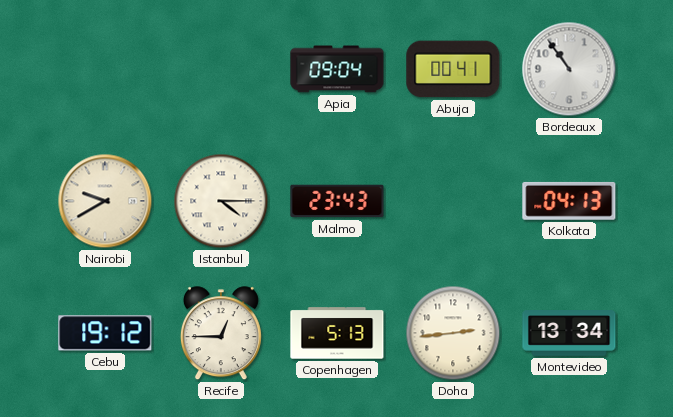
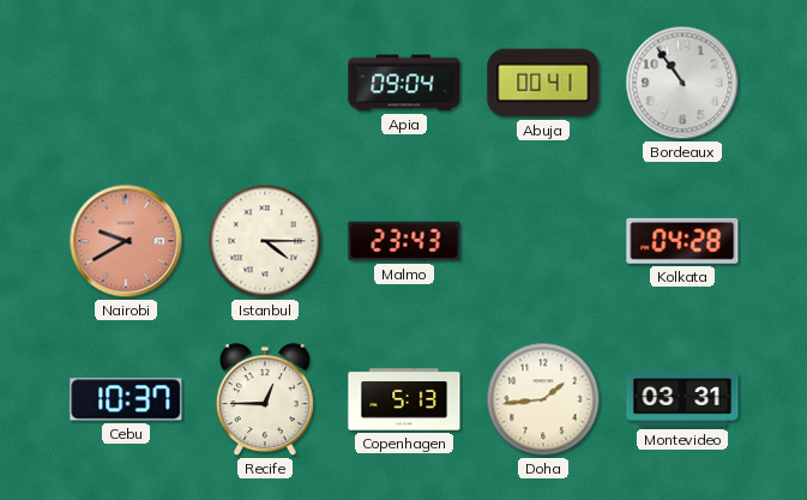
Nairobi dial: cream -> salmon
Kolkata: 04:13 -> 04:28
Cebu: 19:12 -> 10:37
Doha: 2:44 -> 1:44
Montevideo: 13:34 -> 03:31
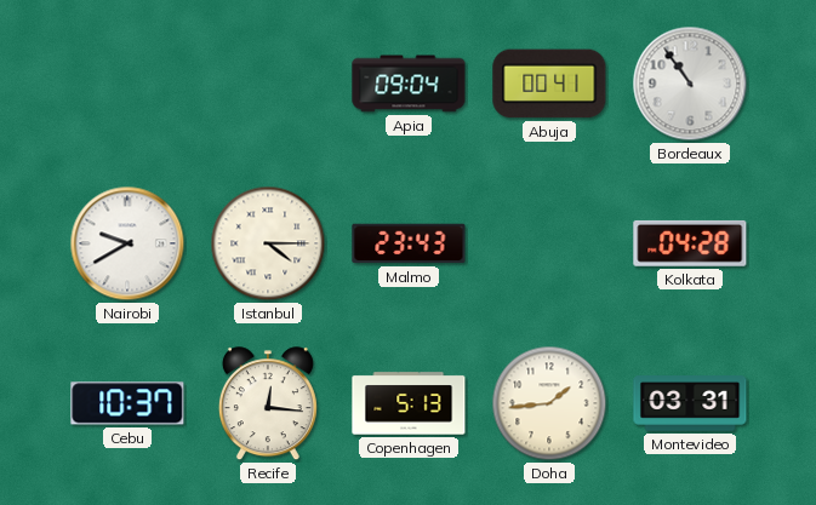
Nairobi dial: salmon -> white
Recife: 12:45 -> 12:16
